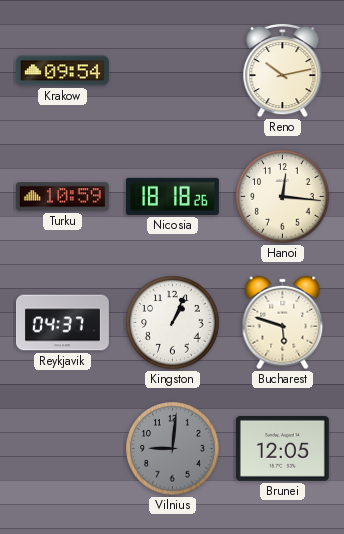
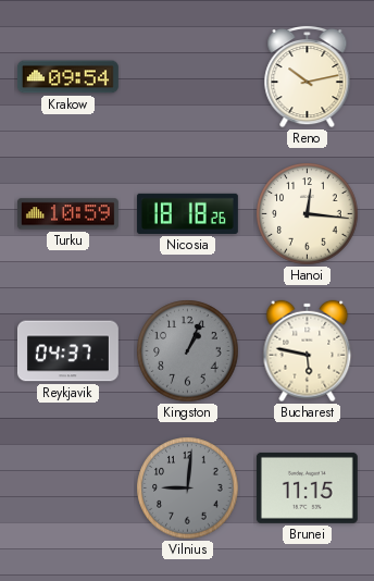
Kingston dial: white -> grey
Bucharest: 5:48 -> 5:47
Brunei: 12:05 -> 11:15
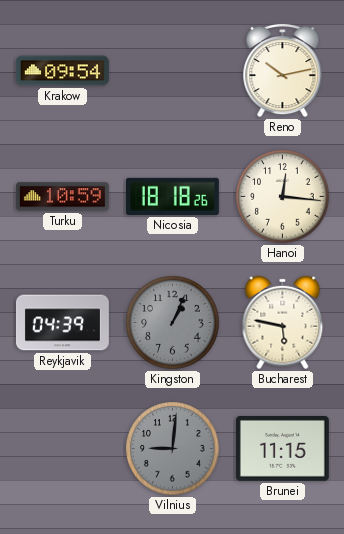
Reykjavik: 04:37 -> 04:39
